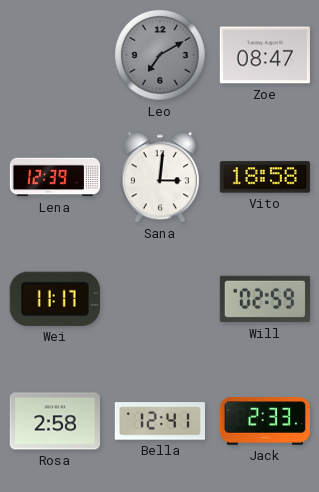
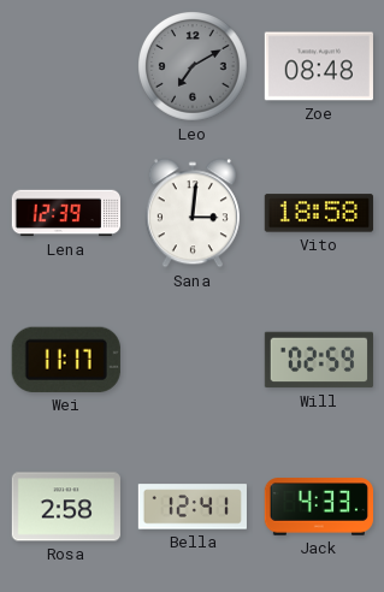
Zoe: 08:47 -> 08:48
Jack: 2:33 -> 4:33
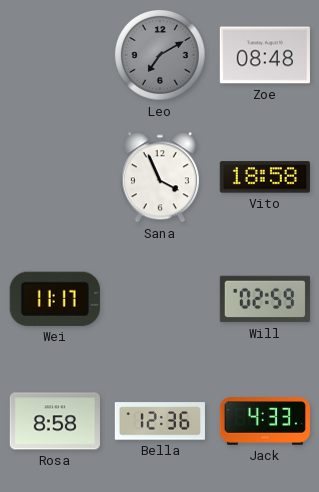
Lena: 12:39 -> none
Sana: 3:01 -> 3:56
Rosa: 2:58 -> 8:58
Bella: 12:41 -> 12:36
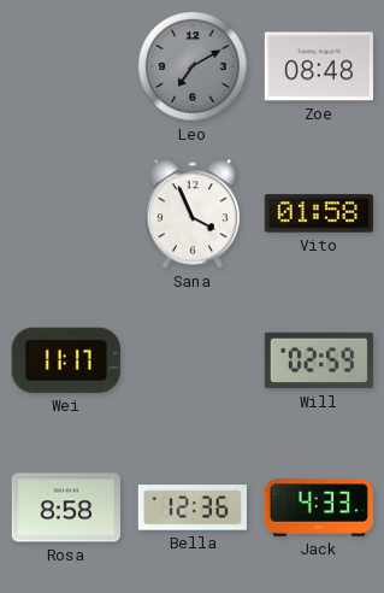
Vito: 18:58 -> 01:58
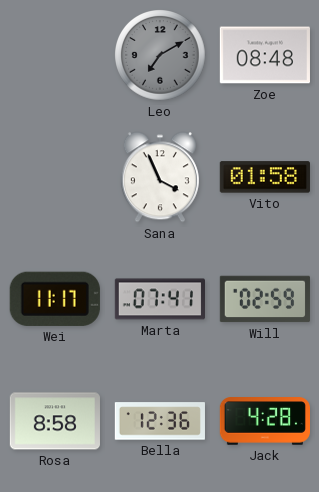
Marta: none -> 07:41
Jack: 4:33 -> 4:28
